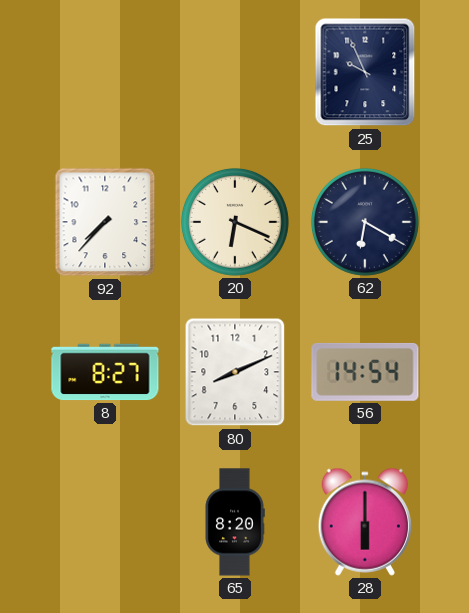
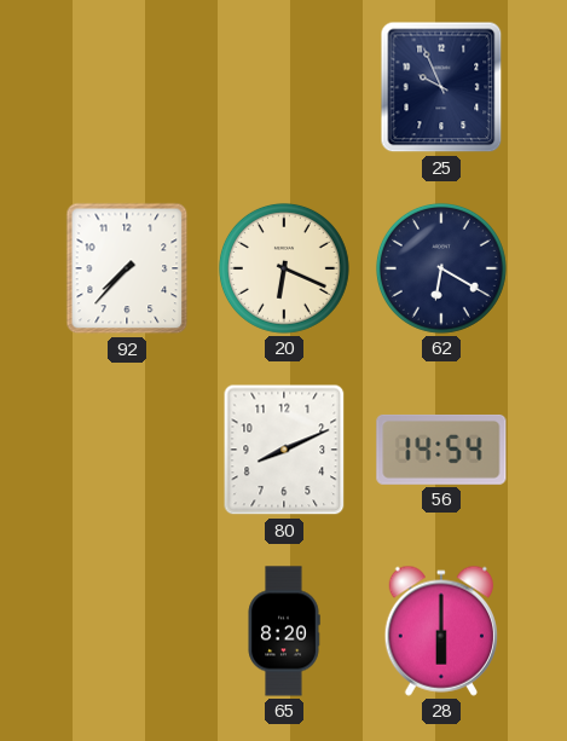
8: 8:27 -> none
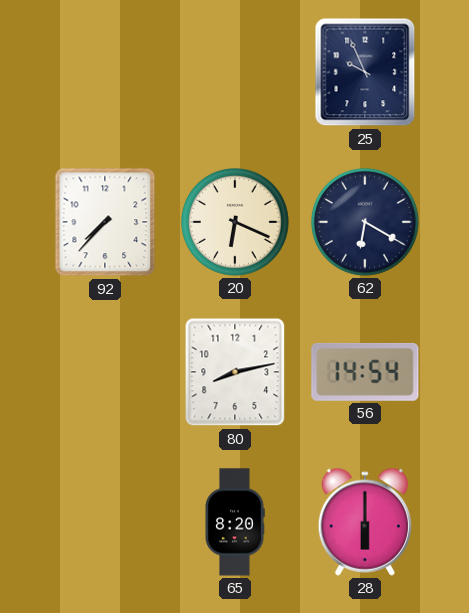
80: 8:11 -> 8:13
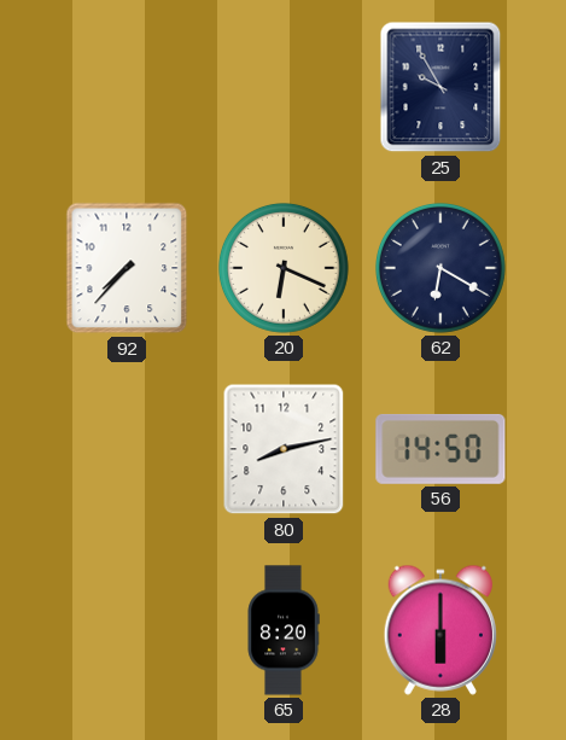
25: 9:56 -> 9:55
56: 14:54 -> 14:50
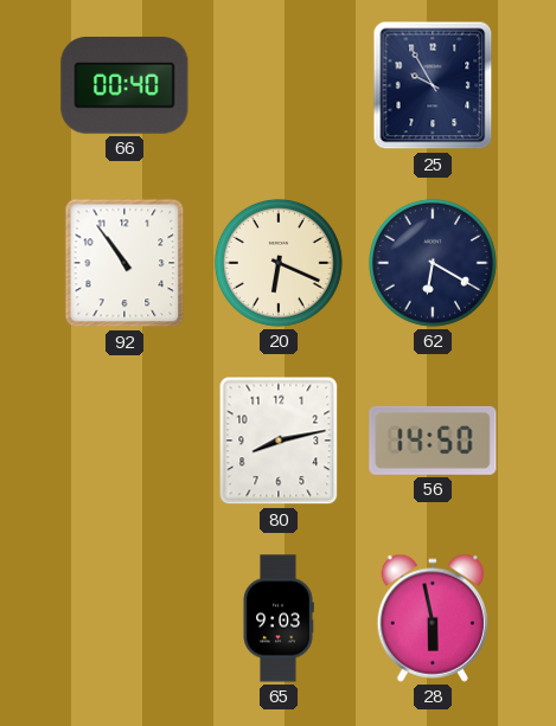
66: none -> 00:40
92: 7:37 -> 10:54
65: 8:20 -> 9:03
28: 6:00 -> 5:58
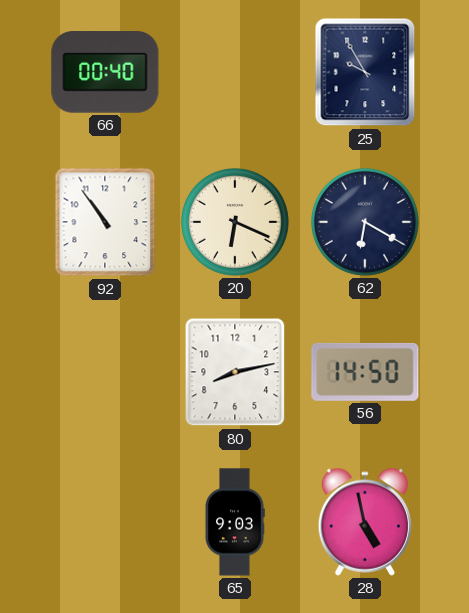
28: 5:58 -> 4:58
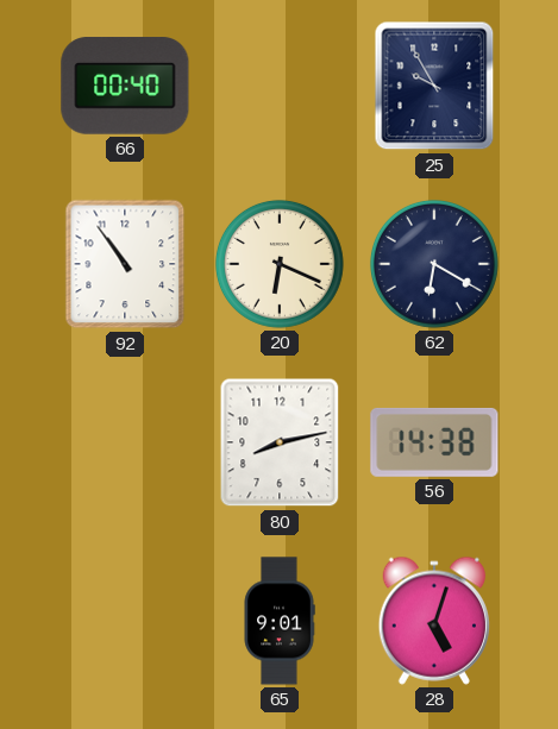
56: 14:50 -> 14:38
65: 9:03 -> 9:01
28: 4:58 -> 5:03
